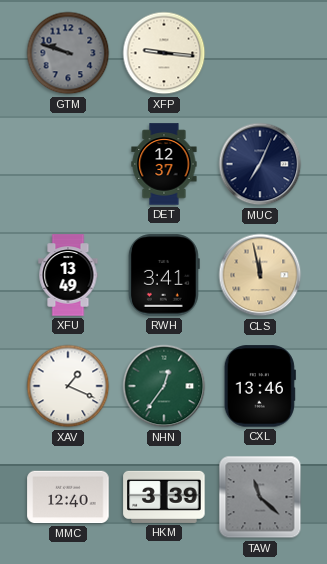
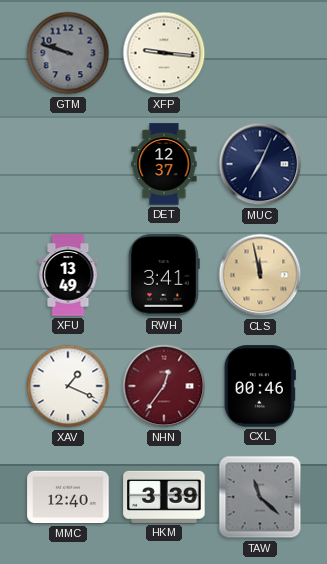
NHN dial: green -> burgundy
CXL: 13:46 -> 00:46
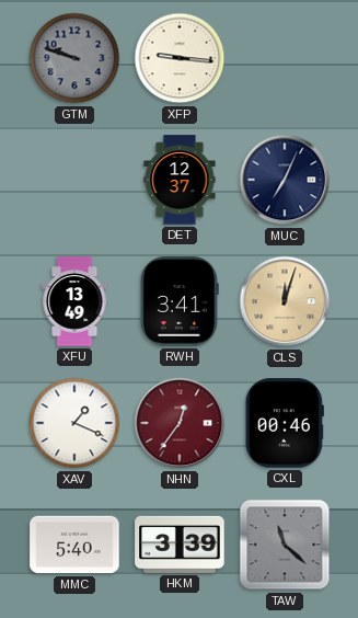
CLS: 11:58 -> 12:03
MMC: 12:40 -> 5:40
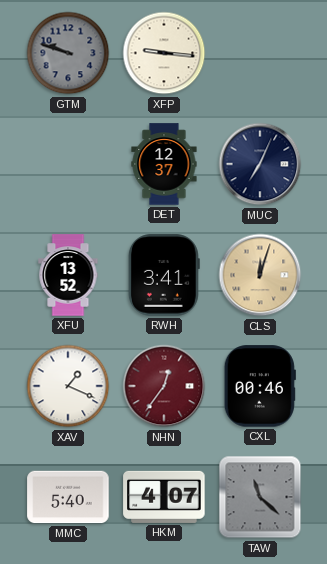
XFU: 13:49 -> 13:52
HKM: 3:39 -> 4:07
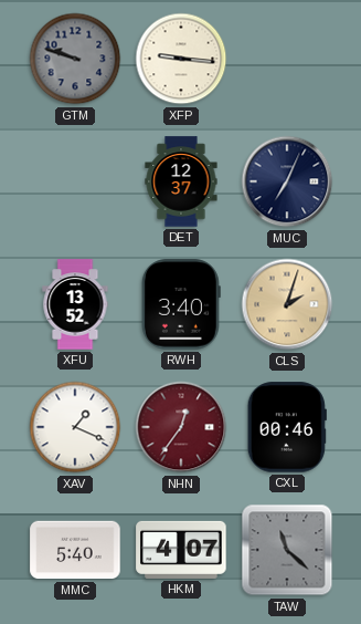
RWH: 3:41 -> 3:40
CLS: 12:03 -> 2:03
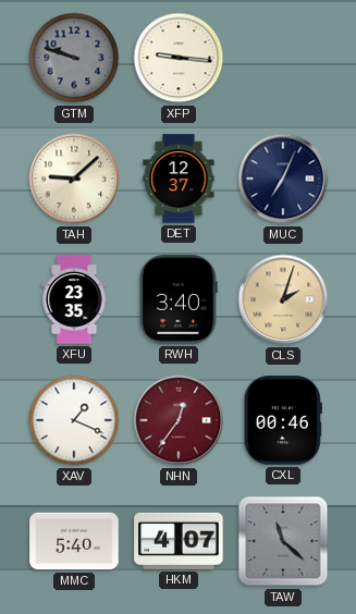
TAH: none -> 9:08
XFU: 13:52 -> 23:35
